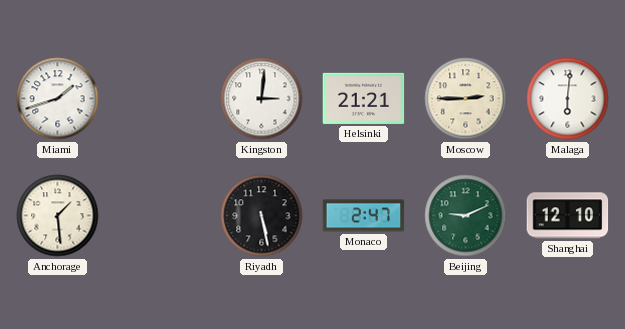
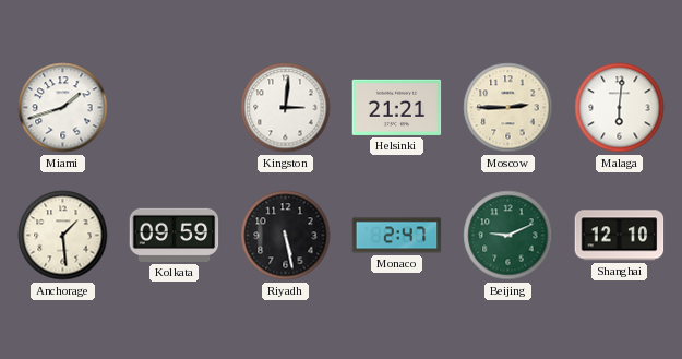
Kolkata: none -> 09:59
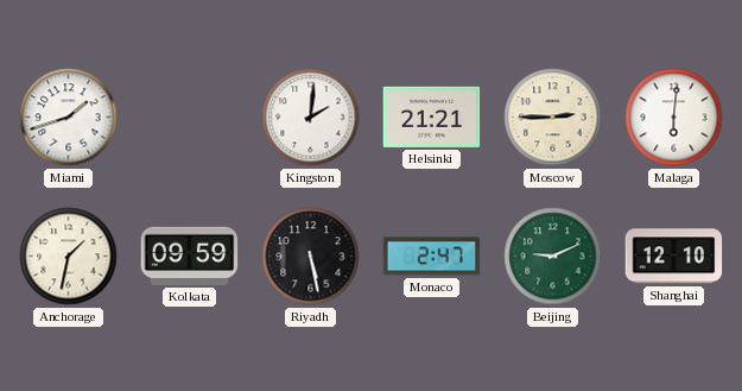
Kingston: 3:01 -> 2:01
Anchorage: 1:29 -> 1:32
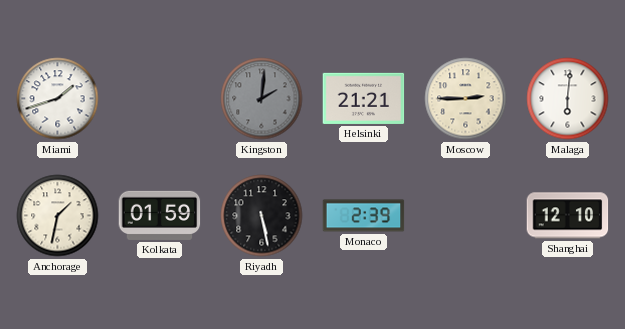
Kingston dial: white -> grey
Kolkata: 09:59 -> 01:59
Monaco: 2:47 -> 2:39
Beijing: 9:11 -> none
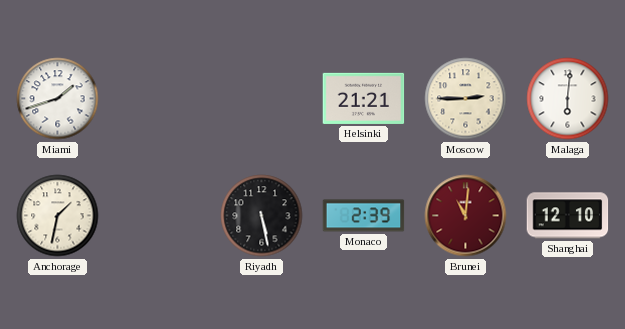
Kingston: 2:01 -> none
Kolkata: 01:59 -> none
Brunei: none -> 11:01
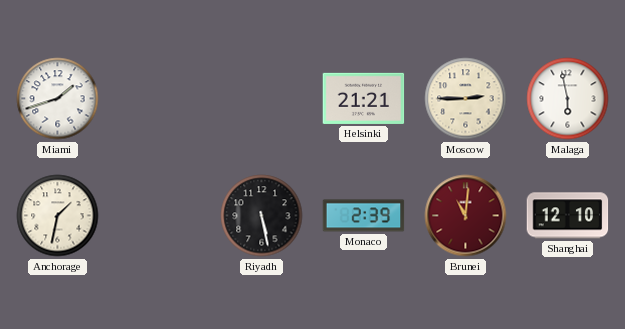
Malaga: 6:01 -> 5:58
